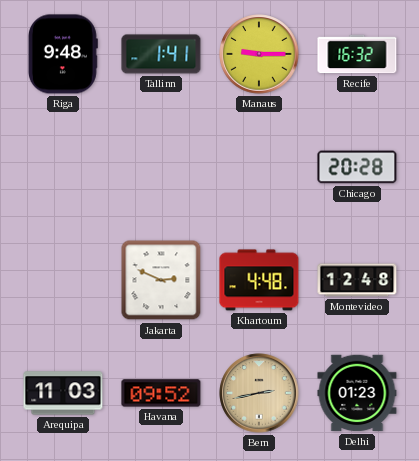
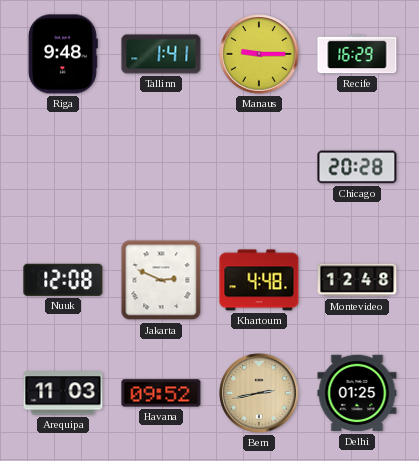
Recife: 16:32 -> 16:29
Nuuk: none -> 12:08
Delhi: 01:23 -> 01:25
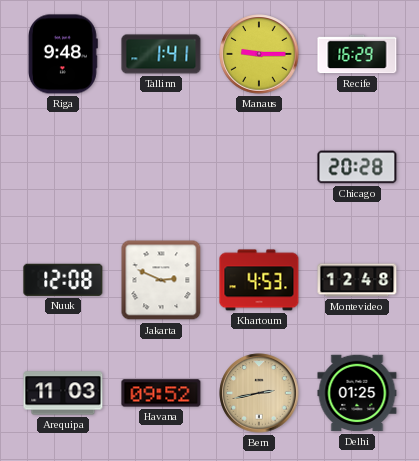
Khartoum: 4:48 -> 4:53
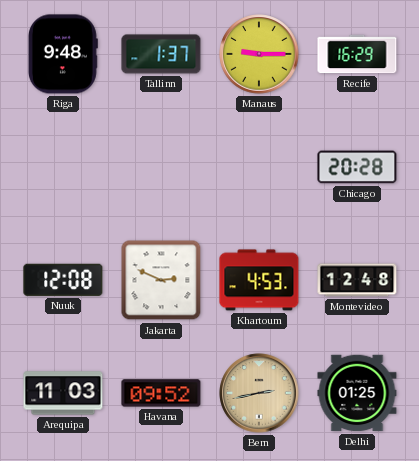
Tallinn: 1:41 -> 1:37
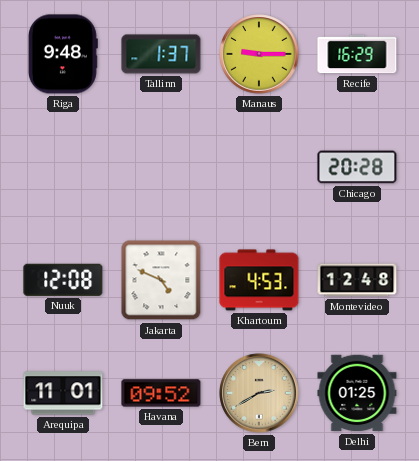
Jakarta: 2:49 -> 4:49
Arequipa: 11:03 -> 11:01
Bern: 2:43 -> 2:40
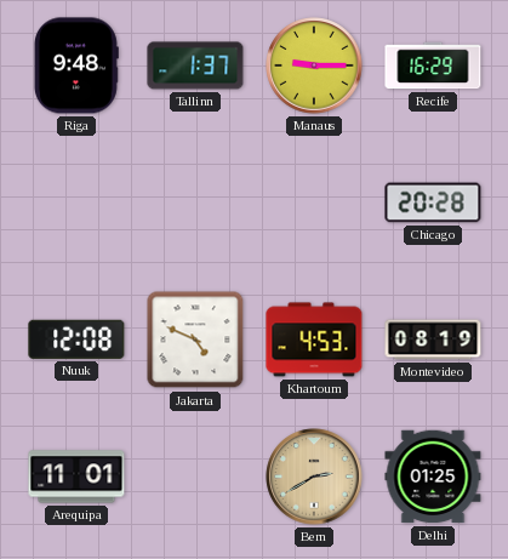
Montevideo: 12:48 -> 08:19
Havana: 09:52 -> none
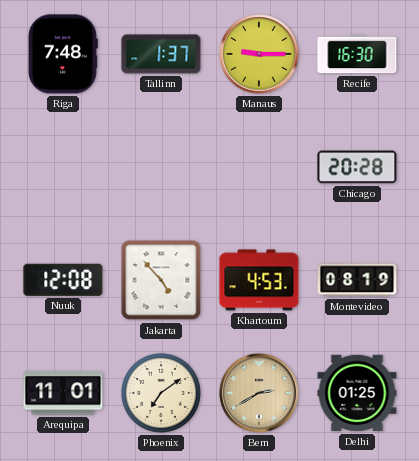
Riga: 9:48 -> 7:48
Recife: 16:29 -> 16:30
Jakarta: 4:49 -> 4:53
Phoenix: none -> 7:09
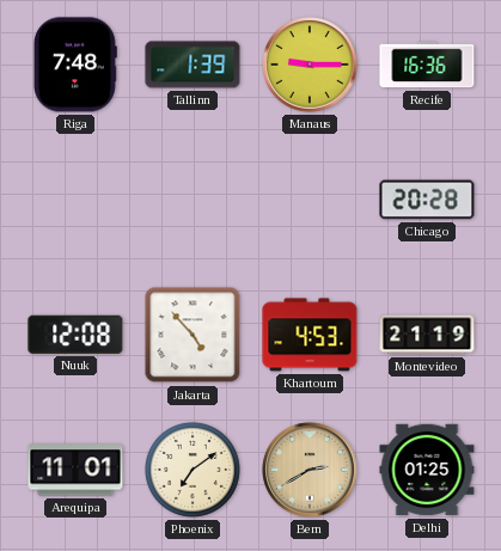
Tallinn: 1:37 -> 1:39
Recife: 16:30 -> 16:36
Montevideo: 08:19 -> 21:19
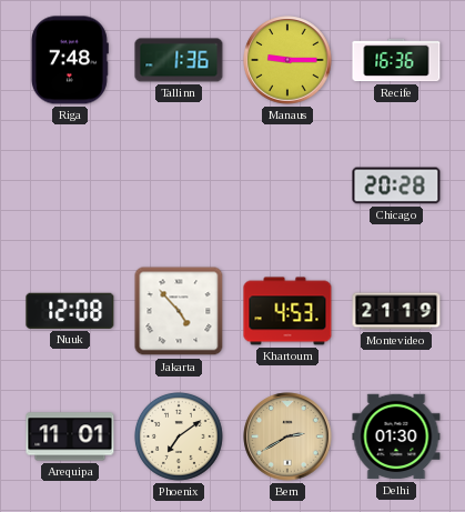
Tallinn: 1:39 -> 1:36
Delhi: 01:25 -> 01:30
